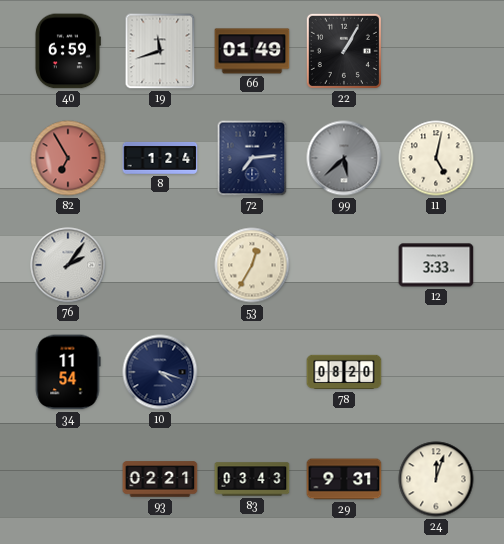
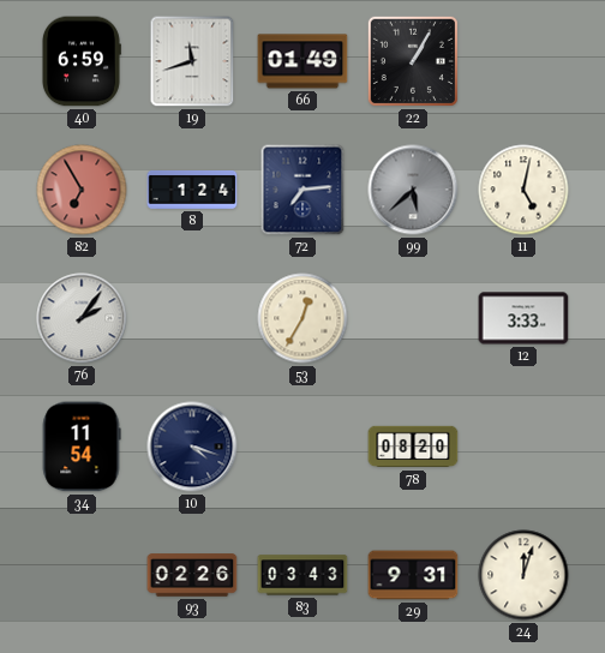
93: 02:21 -> 02:26
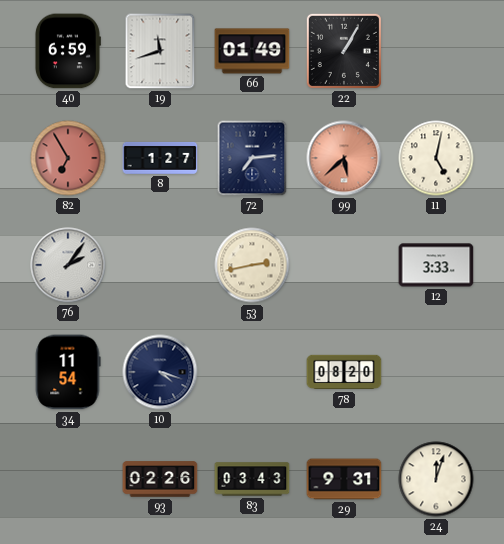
8: 1:24 -> 1:27
99 dial: grey -> salmon
53: 12:35 -> 2:43
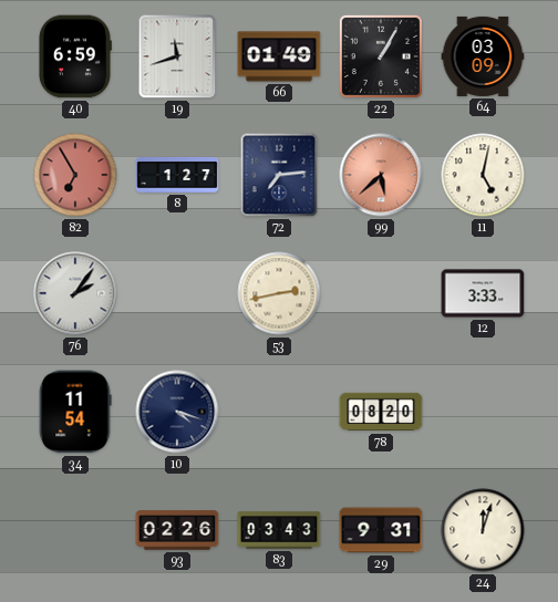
64: none -> 03:09
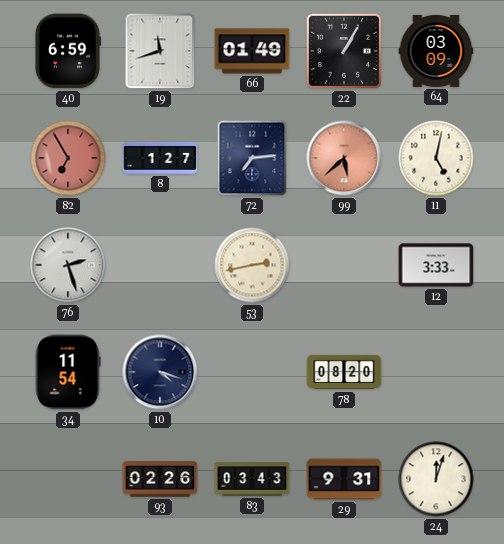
76: 2:06 -> 2:27
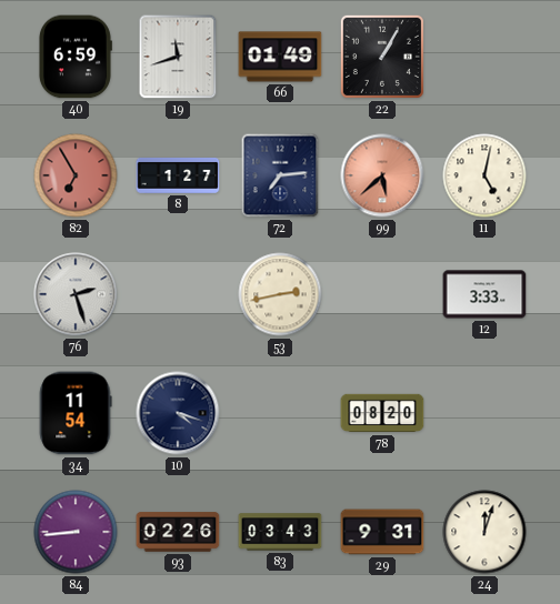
64: 03:09 -> none
84: none -> 8:44
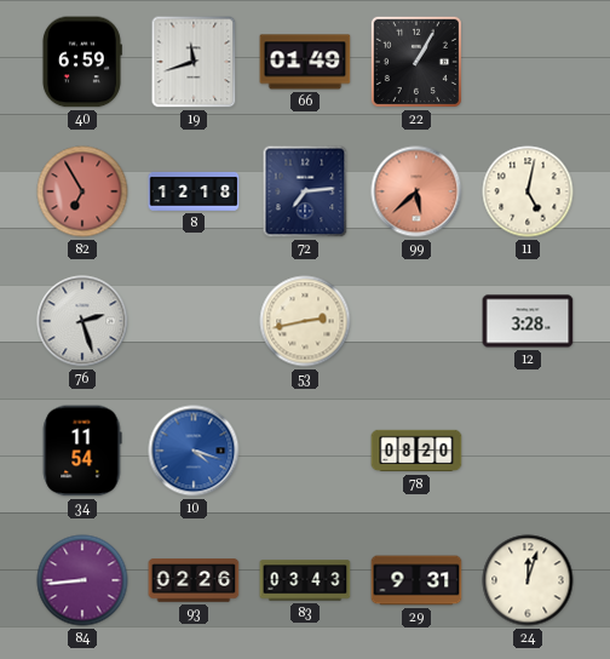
8: 1:27 -> 12:18
12: 3:33 -> 3:28
10 dial: navy -> blue
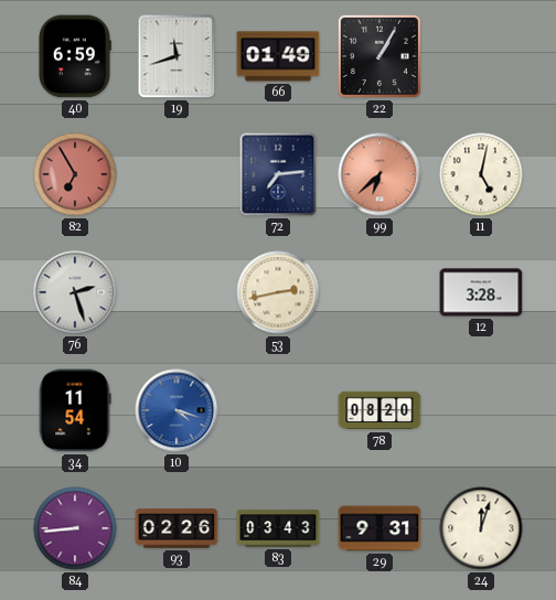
8: 12:18 -> none
99: 5:38 -> 6:38
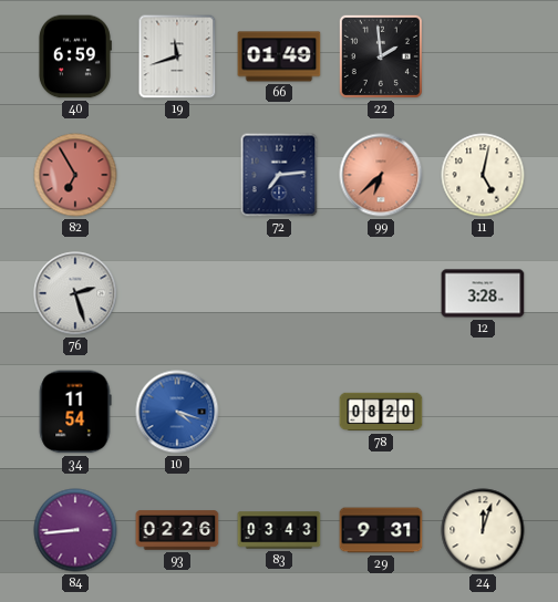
22: 1:05 -> 1:59
53: 2:43 -> none
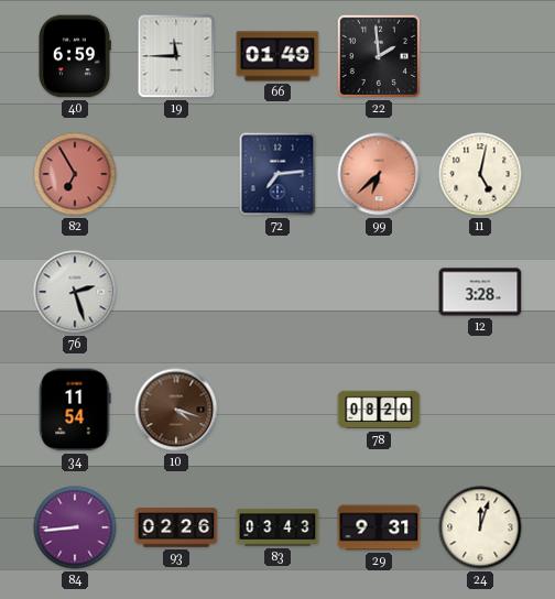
19: 11:42 -> 11:45
10 dial: blue -> brown
